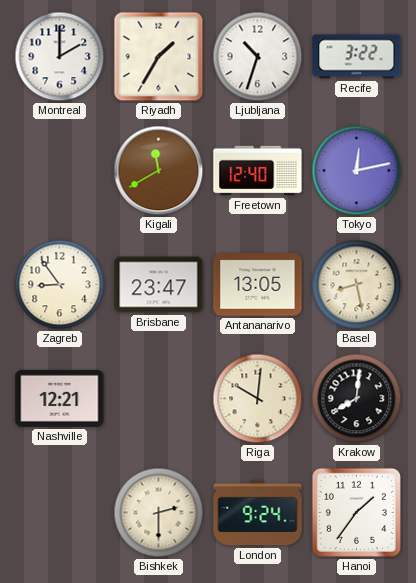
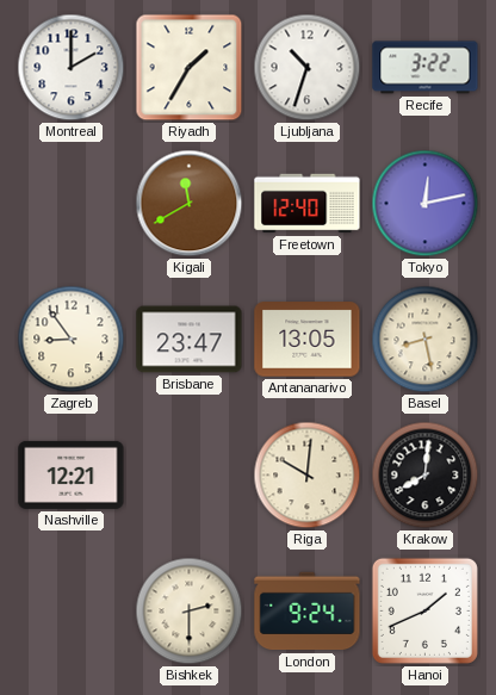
Hanoi: 1:36 -> 1:41
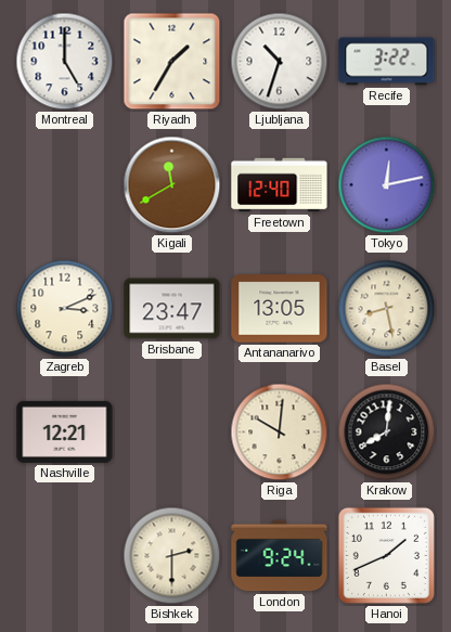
Montreal: 2:00 -> 5:00
Zagreb: 8:54 -> 3:11
